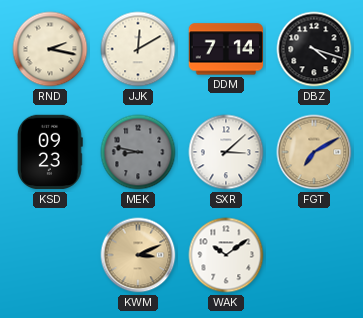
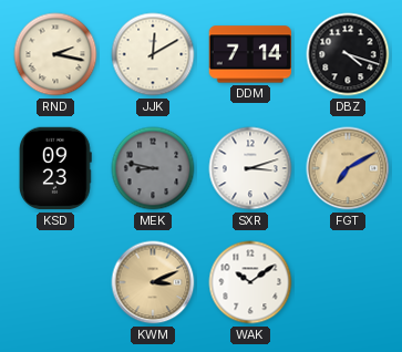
SXR: 3:08 -> 3:12
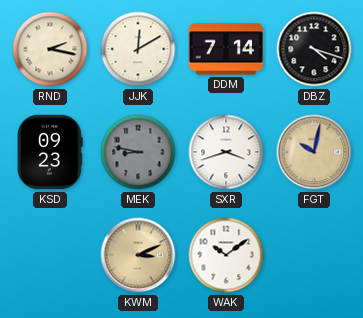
SXR: 3:12 -> 3:42
FGT: 7:10 -> 10:02
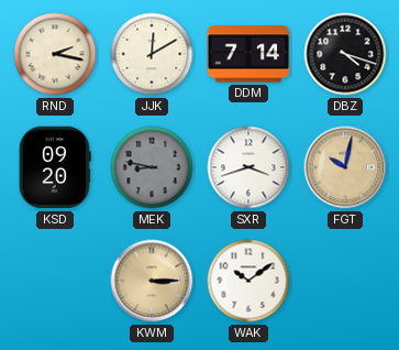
KSD: 09:23 -> 09:20
KWM: 3:11 -> 3:15
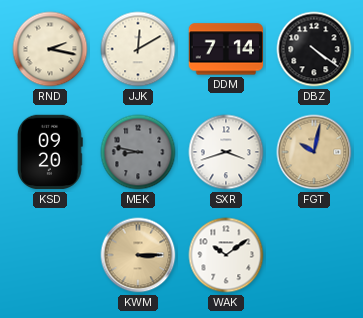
DBZ: 4:18 -> 4:21
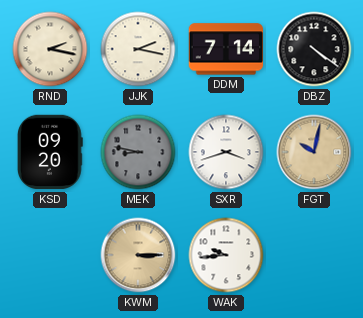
JJK: 12:10 -> 2:17
WAK: 10:09 -> 9:44
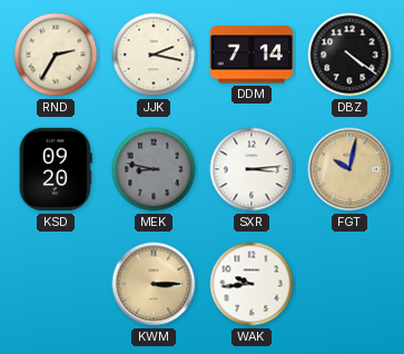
RND: 2:17 -> 2:35
SXR: 3:42 -> 3:14
